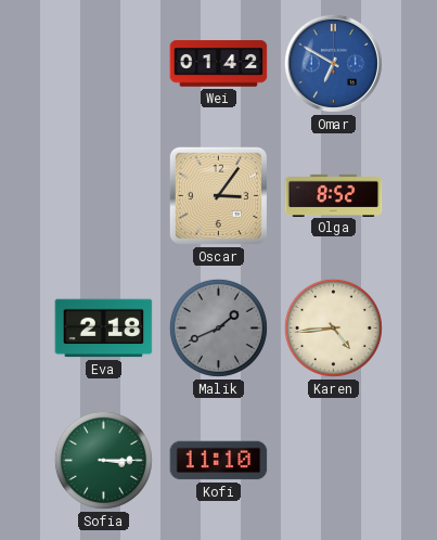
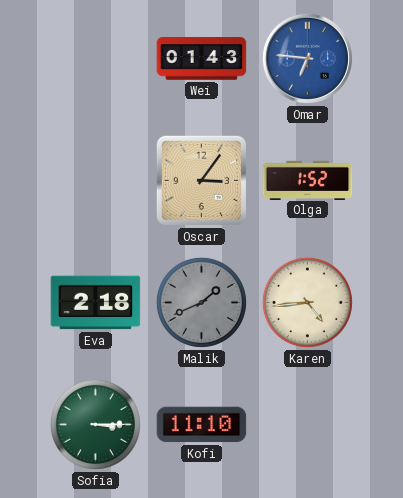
Wei: 01:42 -> 01:43
Omar: 6:50 -> 6:46
Olga: 8:52 -> 1:52
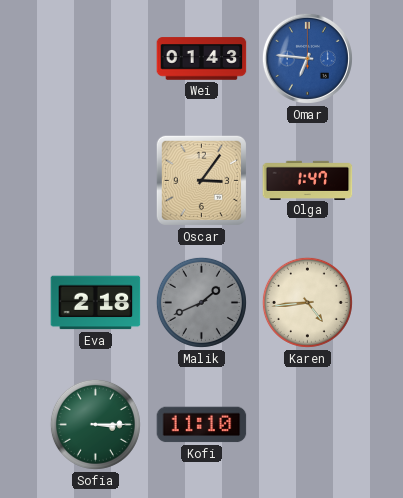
Olga: 1:52 -> 1:47
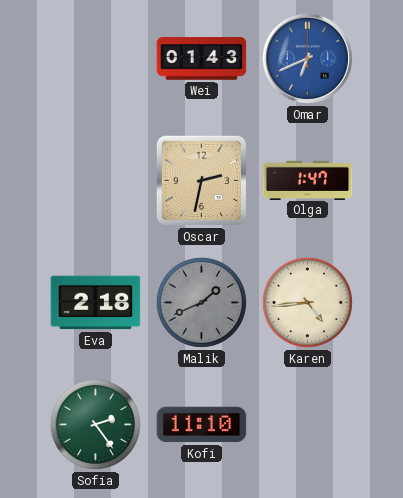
Omar: 6:46 -> 6:41
Oscar: 3:06 -> 2:32
Sofia: 3:15 -> 2:24
